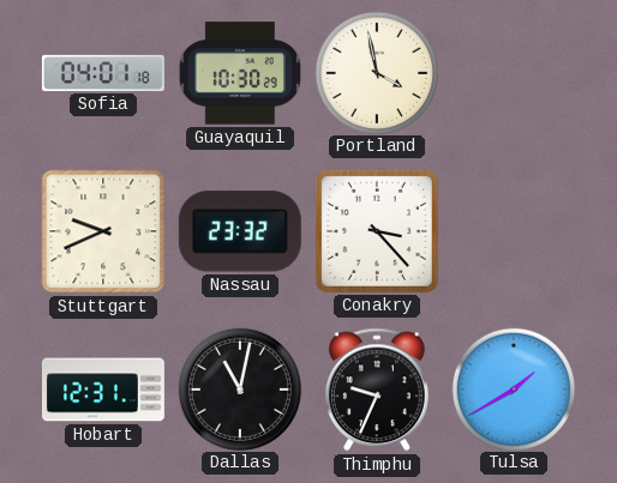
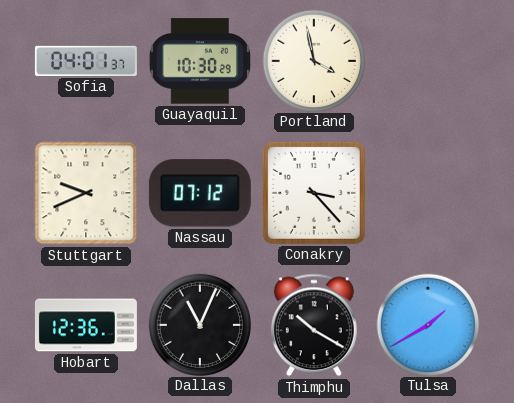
Sofia: 04:01:18 -> 04:01:37
Nassau: 23:32 -> 07:12
Hobart: 12:31 -> 12:36
Dallas: 11:02 -> 11:04
Thimphu: 9:34 -> 10:20
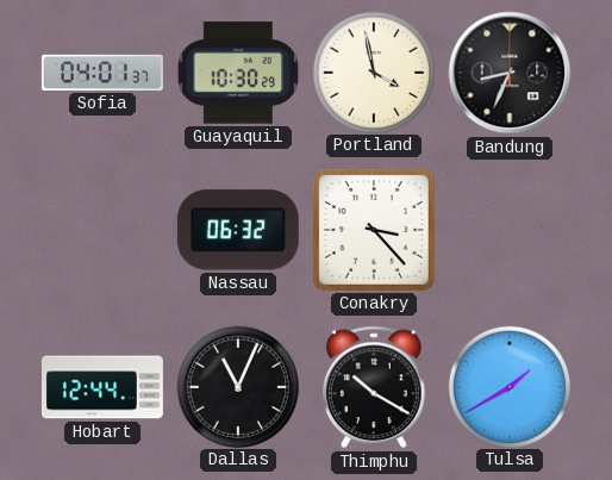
Bandung: none -> 8:34
Stuttgart: 9:41 -> none
Nassau: 07:12 -> 06:32
Hobart: 12:36 -> 12:44
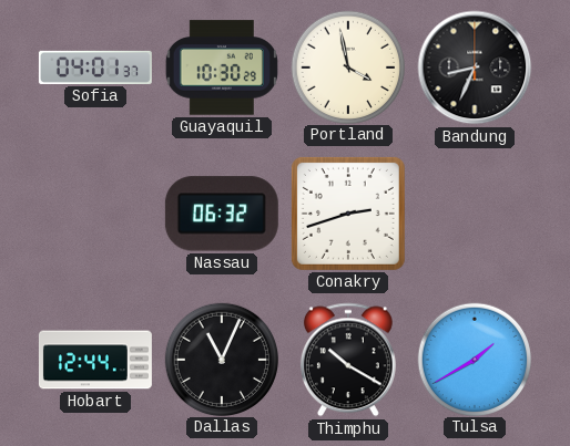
Conakry: 3:23 -> 2:42
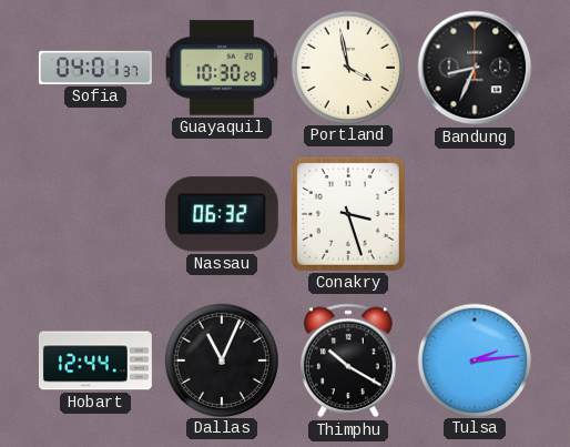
Conakry: 2:42 -> 3:27
Tulsa: 1:40 -> 2:14
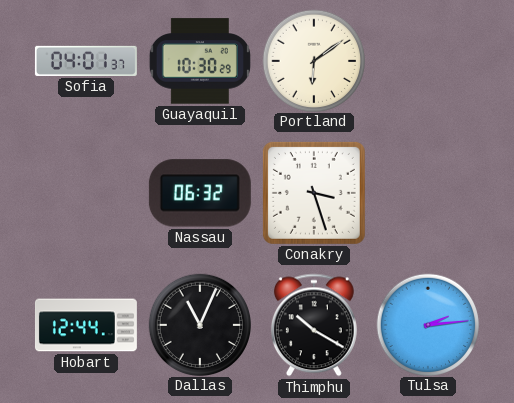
Portland: 3:58 -> 6:09
Bandung: 8:34 -> none
